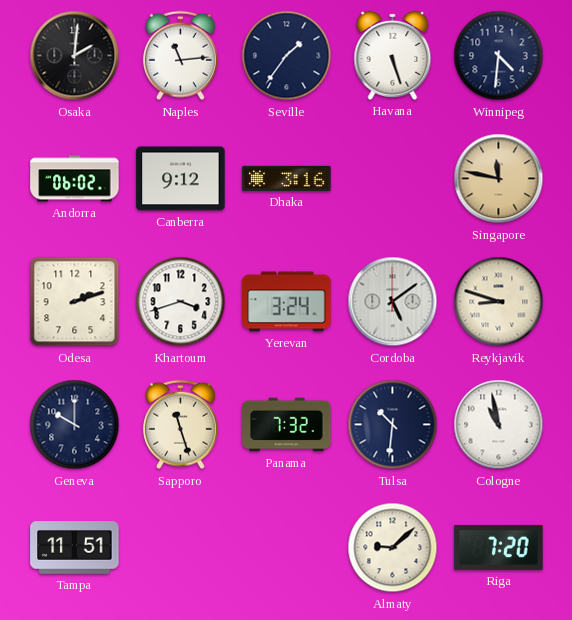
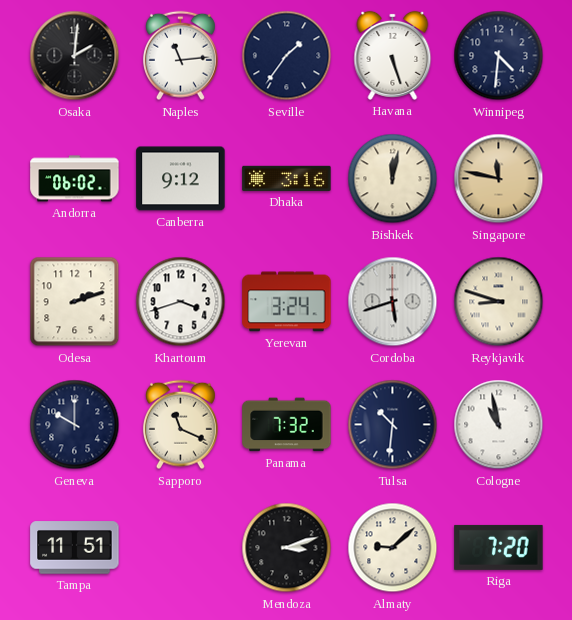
Bishkek: none -> 12:02
Cordoba: 5:09 -> 5:42
Sapporo: 11:27 -> 11:19
Mendoza: none -> 3:12
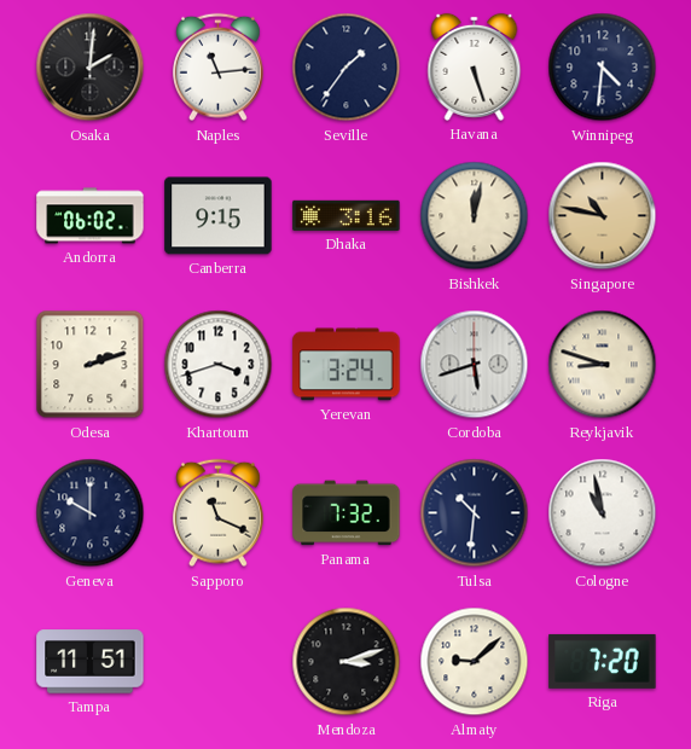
Canberra: 9:12 -> 9:15
Singapore: 11:47 -> 10:47
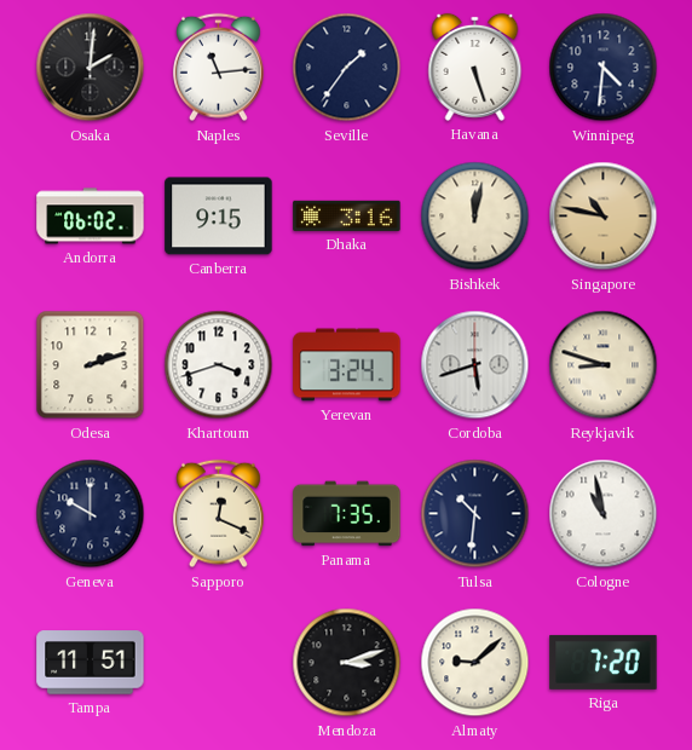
Sapporo: 11:19 -> 12:19
Panama: 7:32 -> 7:35
